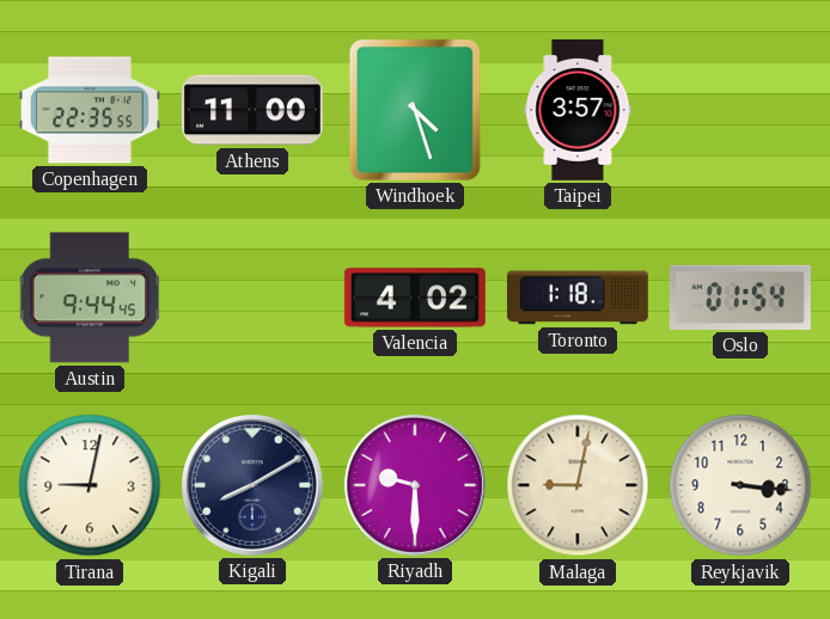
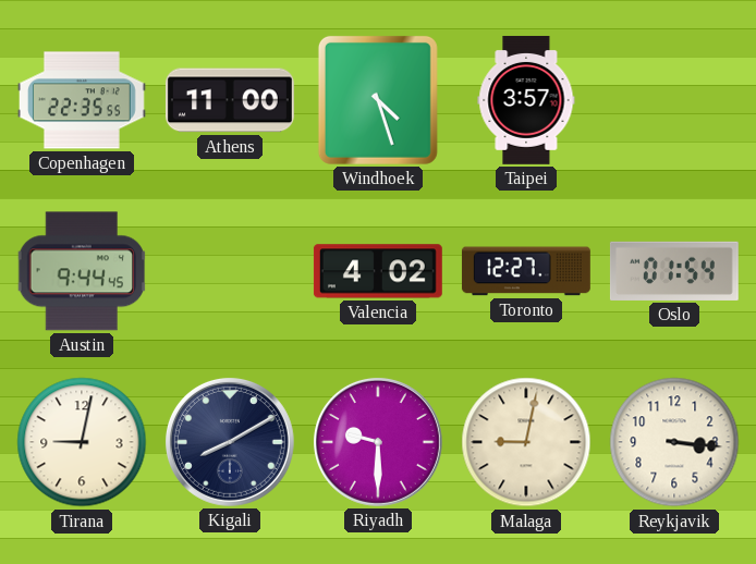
Toronto: 1:18 -> 12:27
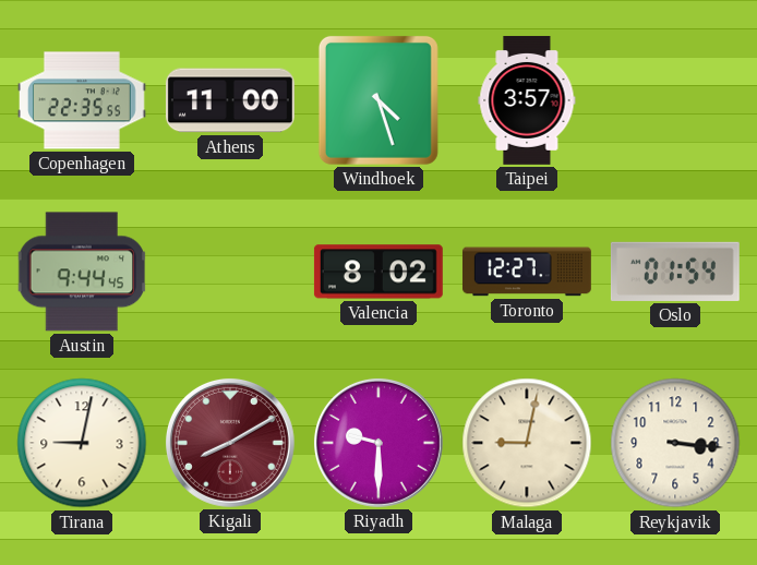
Valencia: 4:02 -> 8:02
Kigali dial: navy -> burgundy
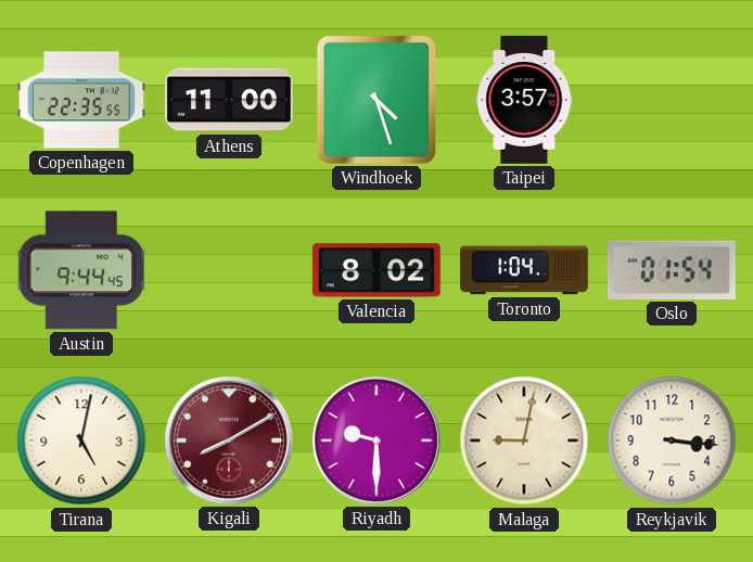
Toronto: 12:27 -> 1:04
Tirana: 9:02 -> 5:02
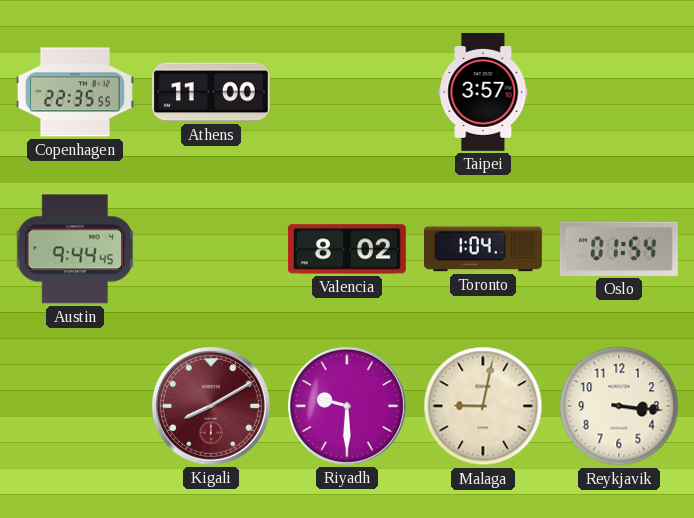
Windhoek: 4:27 -> none
Tirana: 5:02 -> none
